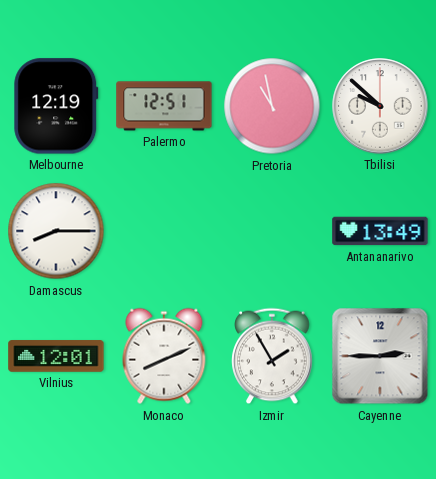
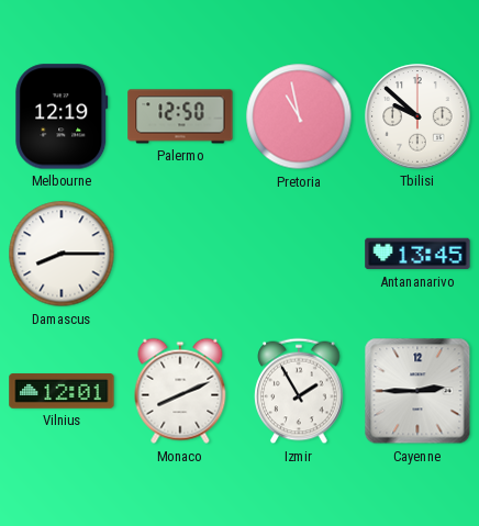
Palermo: 12:51 -> 12:50
Antananarivo: 13:49 -> 13:45
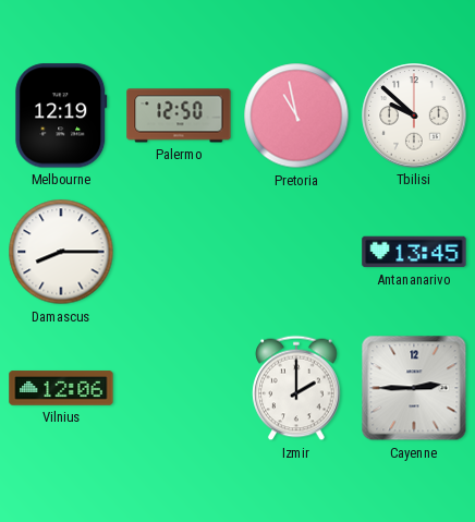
Vilnius: 12:01 -> 12:06
Monaco: 8:11 -> none
Izmir: 1:55 -> 2:00
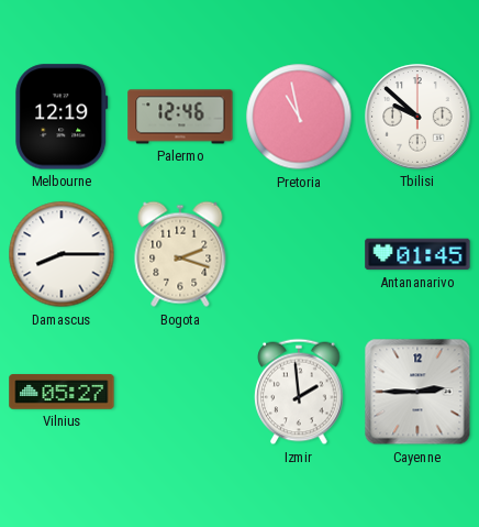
Palermo: 12:50 -> 12:46
Bogota: none -> 2:18
Antananarivo: 13:45 -> 01:45
Vilnius: 12:06 -> 05:27
Izmir: 2:00 -> 1:59
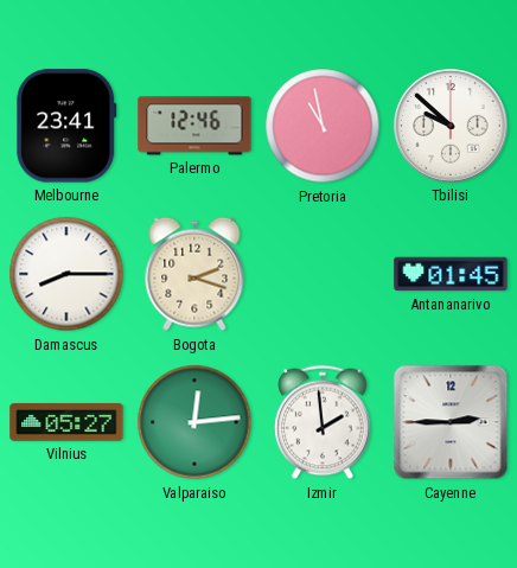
Melbourne: 12:19 -> 23:41
Valparaiso: none -> 12:14
